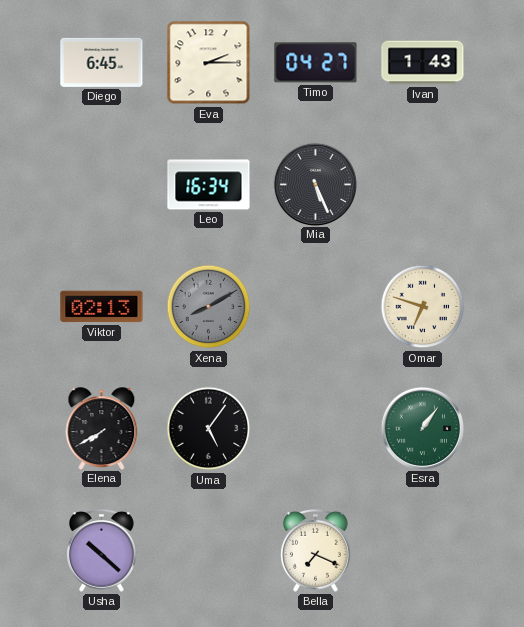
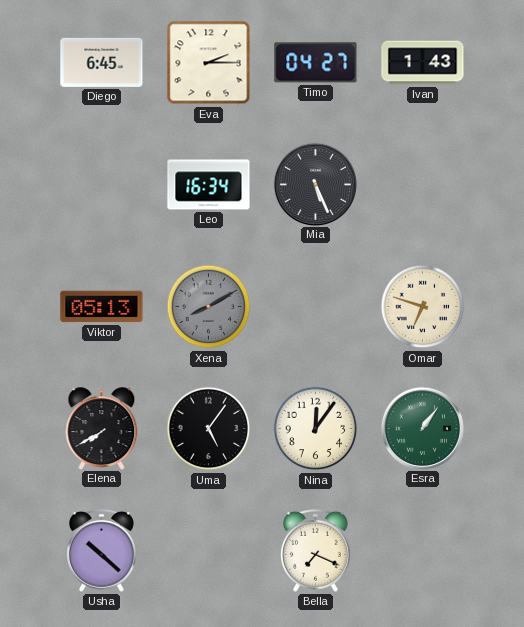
Viktor: 02:13 -> 05:13
Nina: none -> 12:06
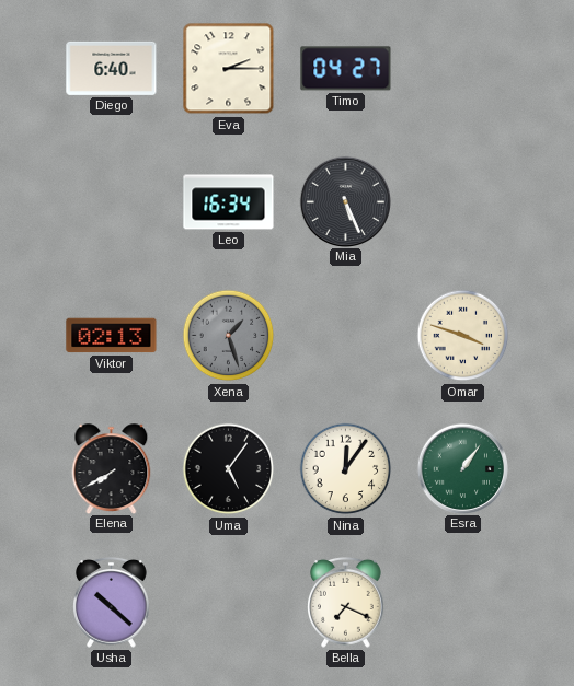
Diego: 6:45 -> 6:40
Ivan: 1:43 -> none
Viktor: 05:13 -> 02:13
Xena: 8:10 -> 1:27
Omar: 6:48 -> 3:48
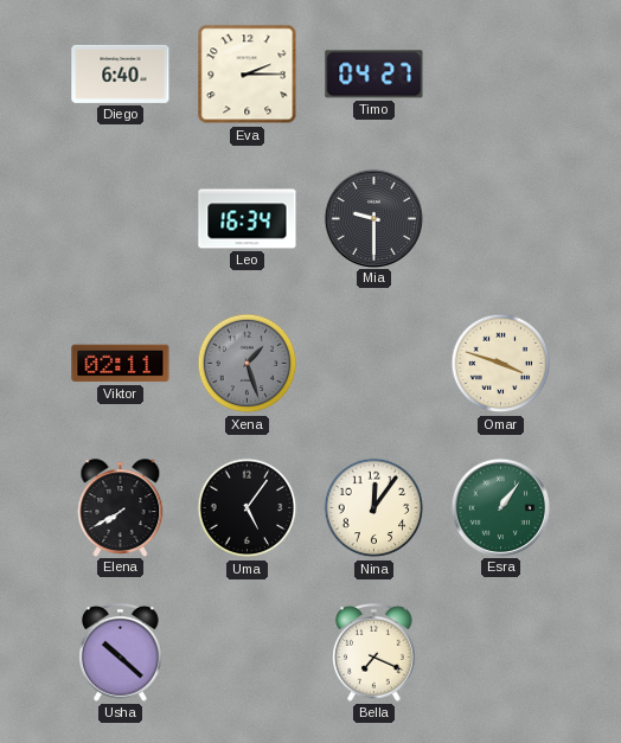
Mia: 5:26 -> 9:30
Viktor: 02:13 -> 02:11
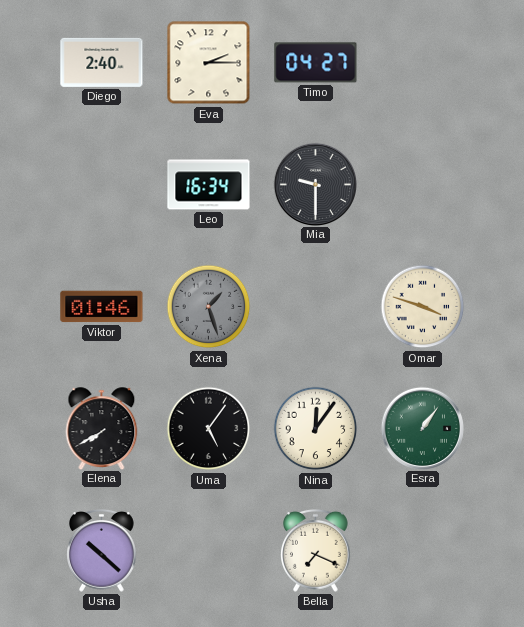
Diego: 6:40 -> 2:40
Viktor: 02:11 -> 01:46
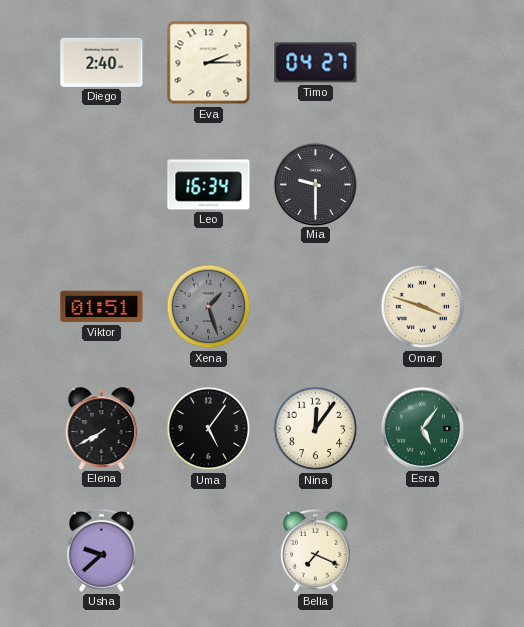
Viktor: 01:46 -> 01:51
Esra: 1:06 -> 5:06
Usha: 10:22 -> 9:38
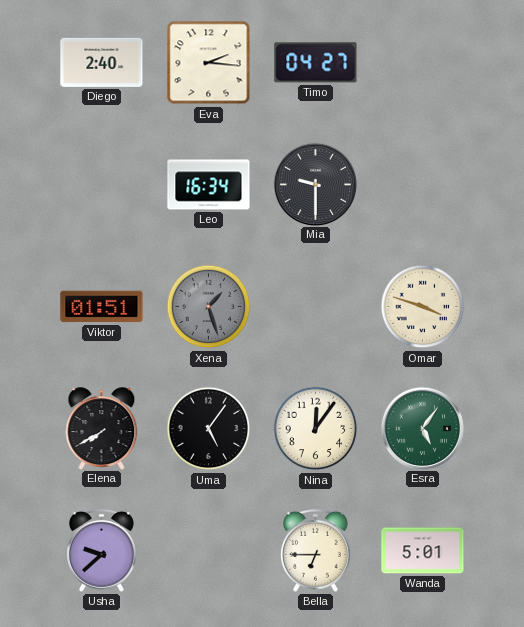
Eva: 2:15 -> 2:16
Bella: 7:19 -> 6:45
Wanda: none -> 5:01
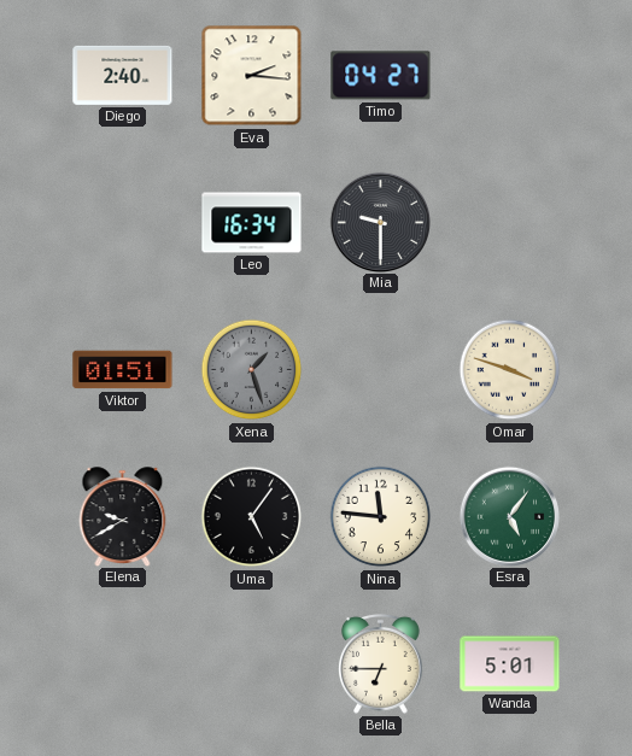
Elena: 7:40 -> 9:40
Nina: 12:06 -> 11:46
Usha: 9:38 -> none
